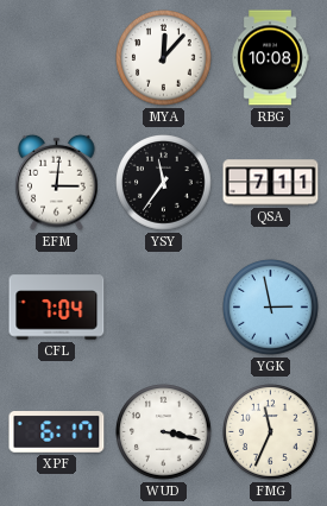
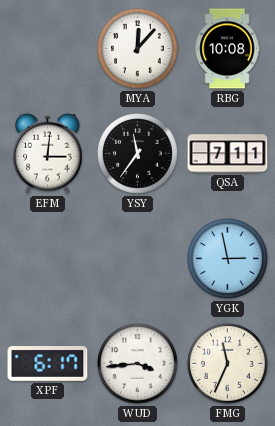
CFL: 7:04 -> none
WUD: 3:17 -> 3:44
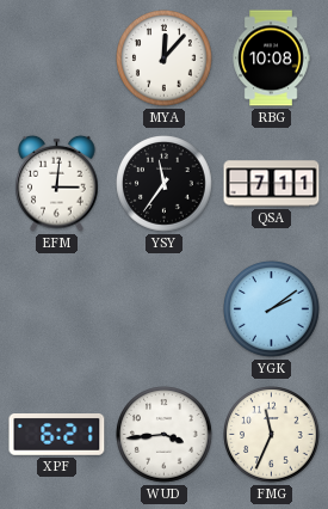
YGK: 2:58 -> 2:09
XPF: 6:17 -> 6:21
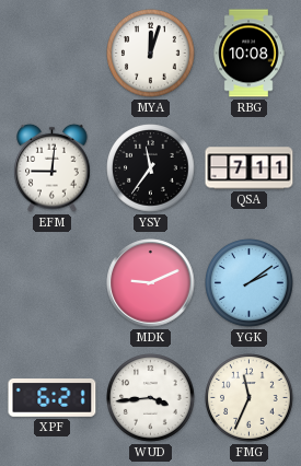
MYA: 12:07 -> 12:03
EFM: 3:01 -> 9:01
MDK: none -> 9:11
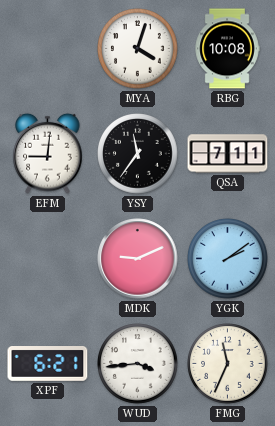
MYA: 12:03 -> 4:03
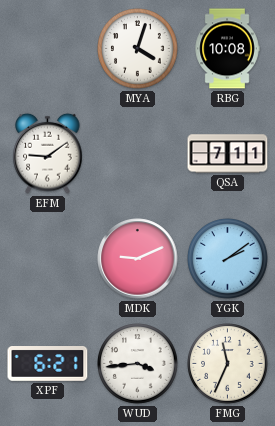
EFM: 9:01 -> 9:09
YSY: 11:36 -> none
